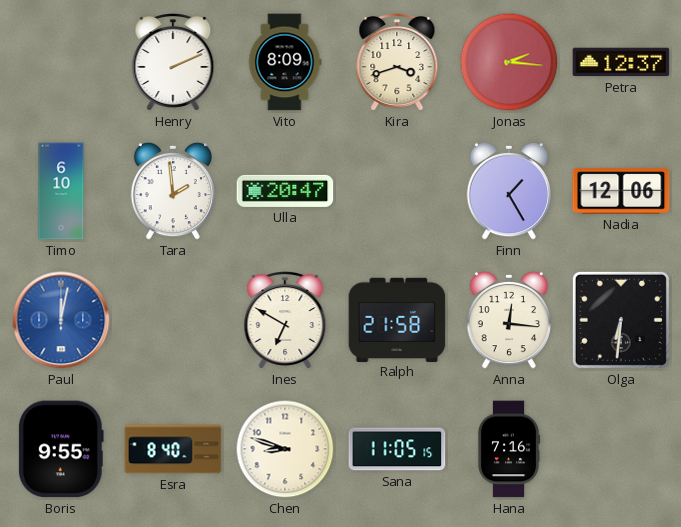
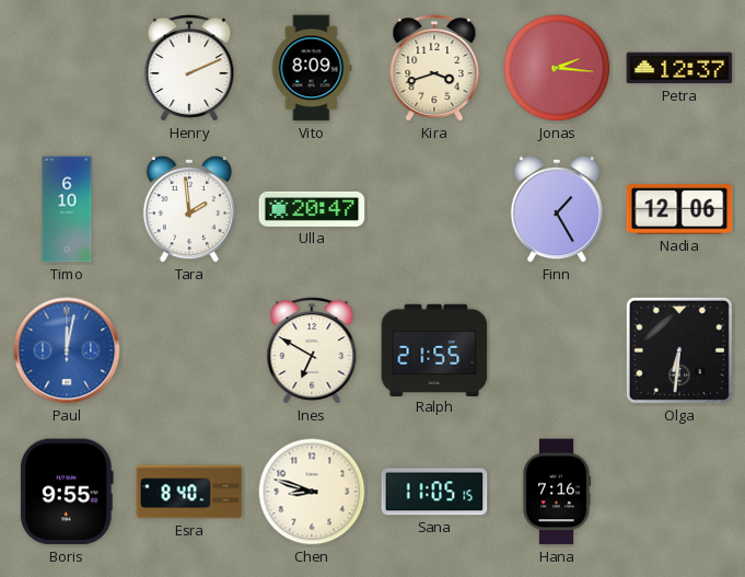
Ralph: 21:58 -> 21:55
Anna: 12:16 -> none
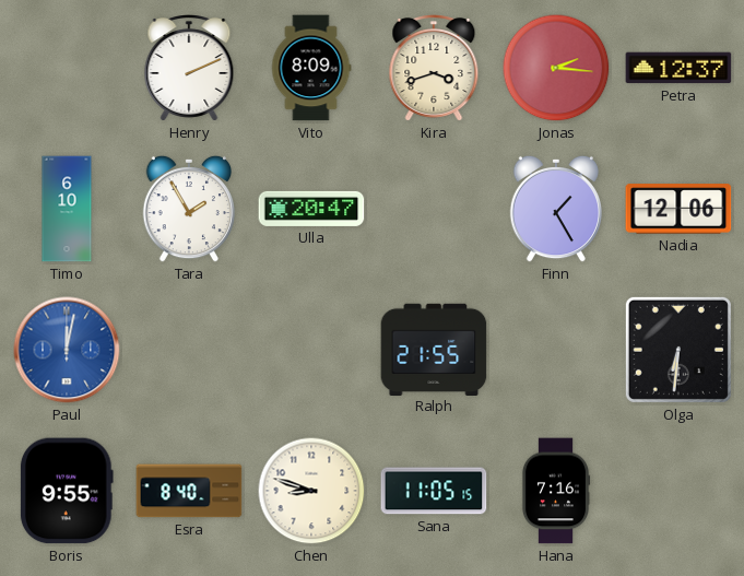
Tara: 1:59 -> 1:55
Ines: 6:50 -> none
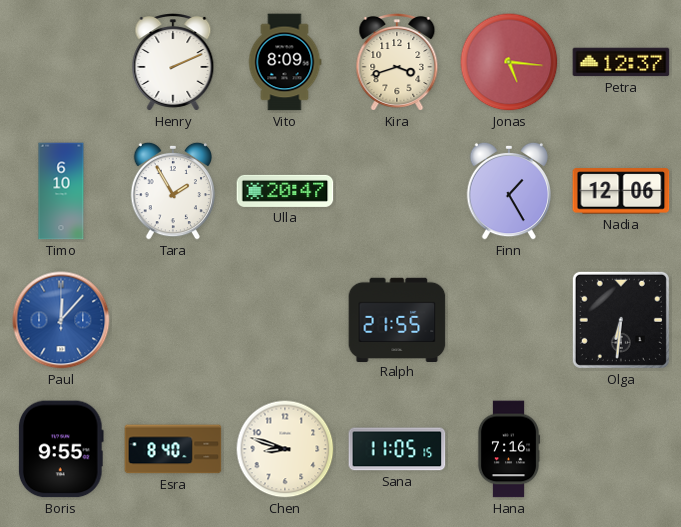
Jonas: 2:16 -> 5:16
Paul: 12:02 -> 12:07
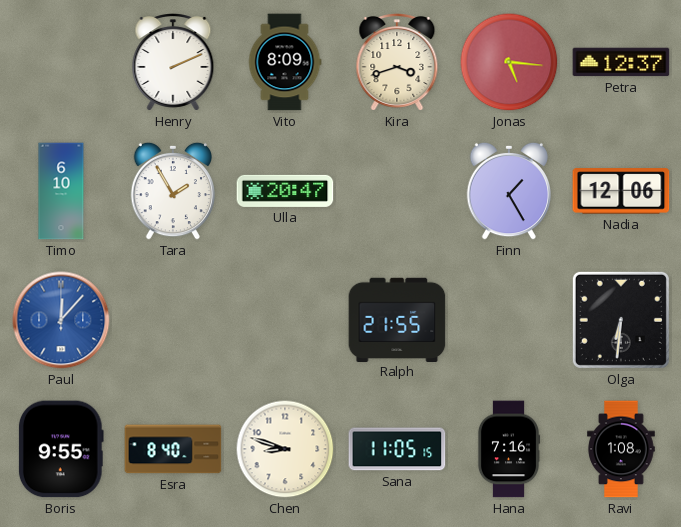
Ravi: none -> 1:08
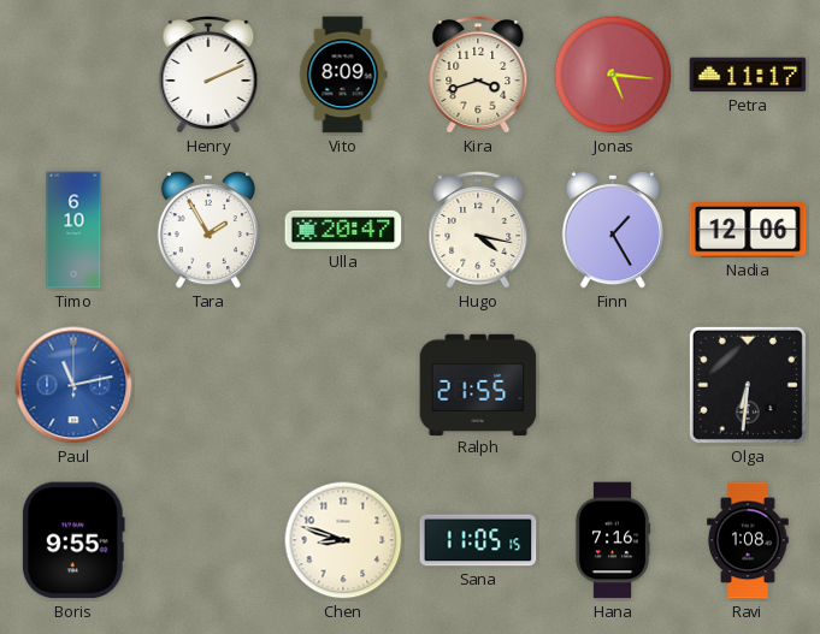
Petra: 12:37 -> 11:17
Hugo: none -> 4:17
Paul: 12:07 -> 11:13
Esra: 8:40 -> none
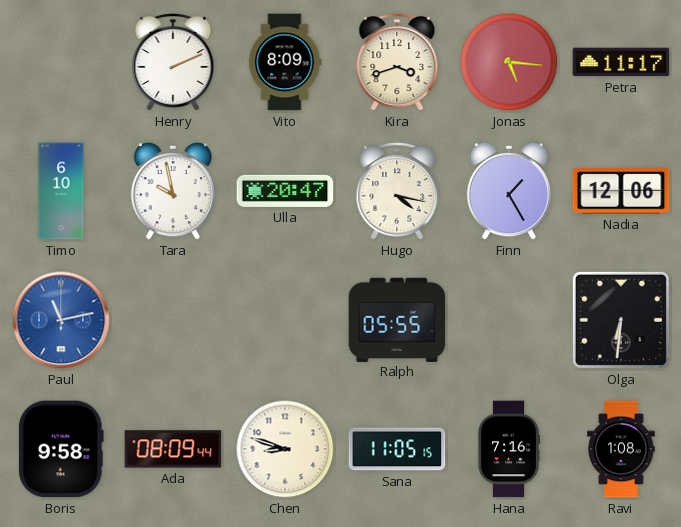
Tara: 1:55 -> 9:58
Ralph: 21:55 -> 05:55
Boris: 9:55 -> 9:58
Ada: none -> 08:09
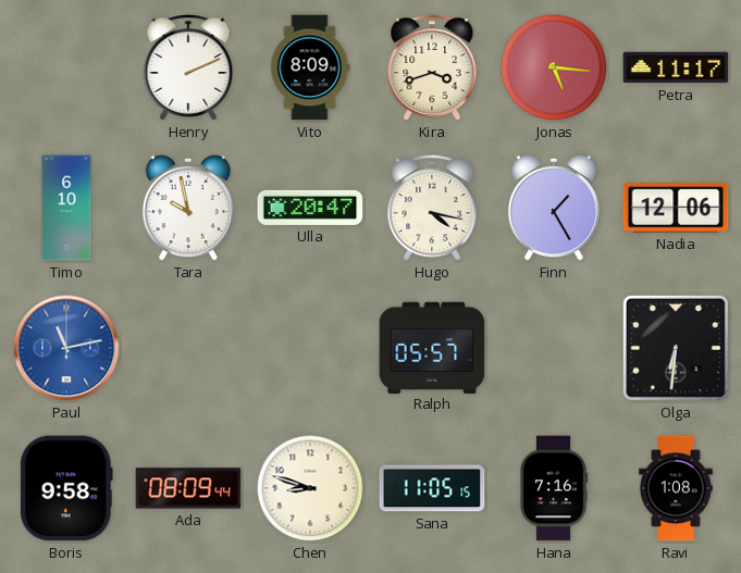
Ralph: 05:55 -> 05:57
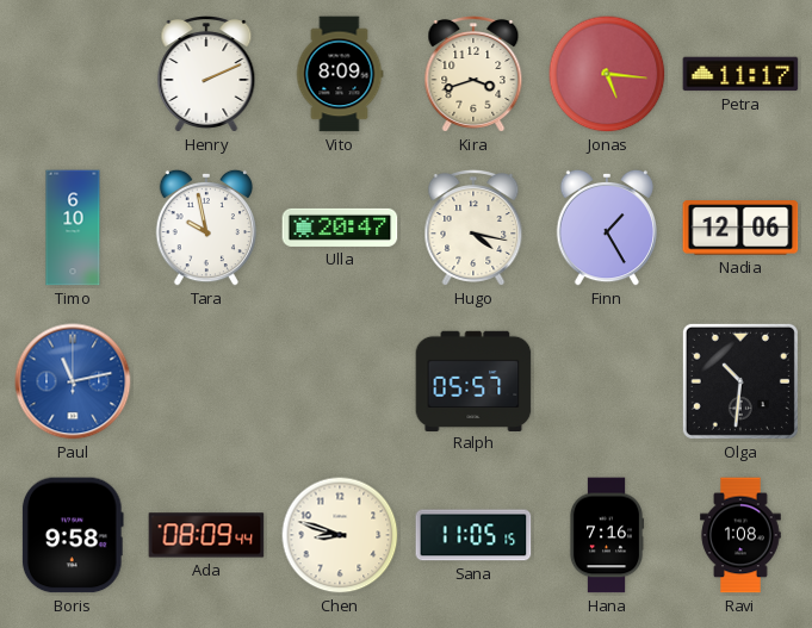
Olga: 6:31 -> 10:31
